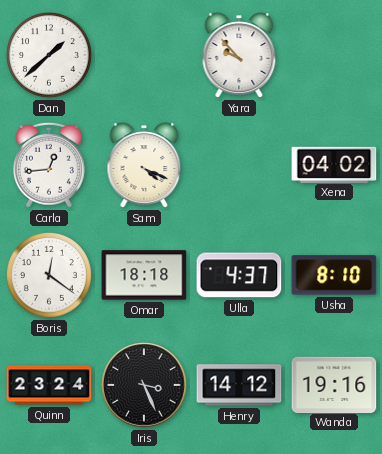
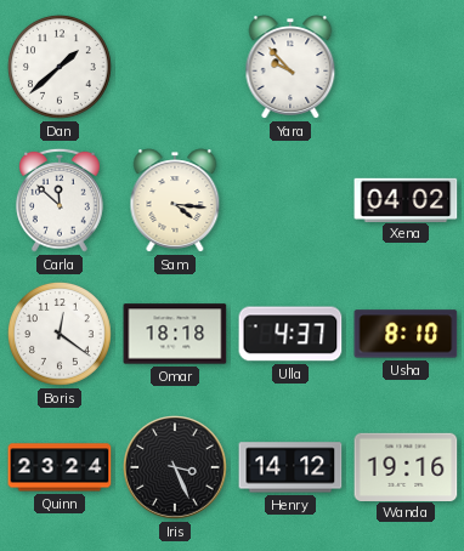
Carla: 12:44 -> 11:52
Sam: 4:19 -> 4:16
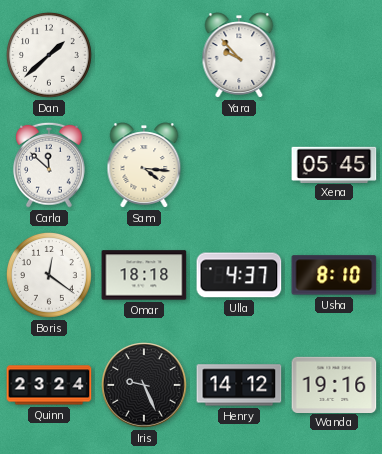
Xena: 04:02 -> 05:45
Iris: 3:26 -> 9:26
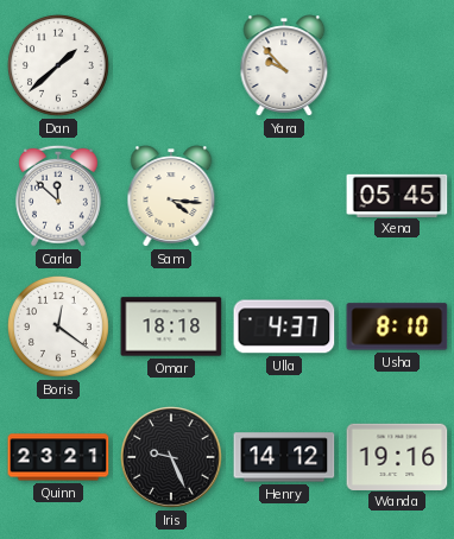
Quinn: 23:24 -> 23:21
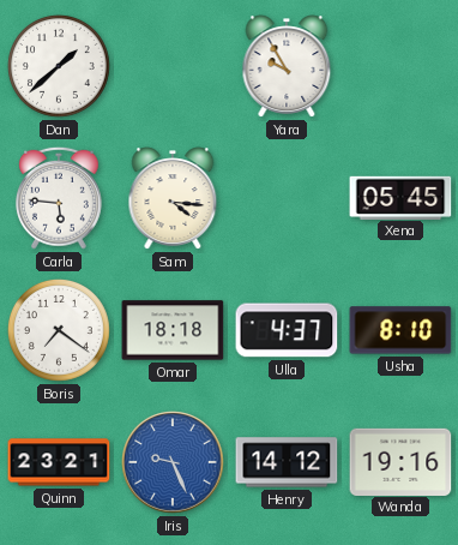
Yara: 9:53 -> 9:55
Carla: 11:52 -> 5:46
Boris: 12:21 -> 7:21
Iris dial: black -> blue
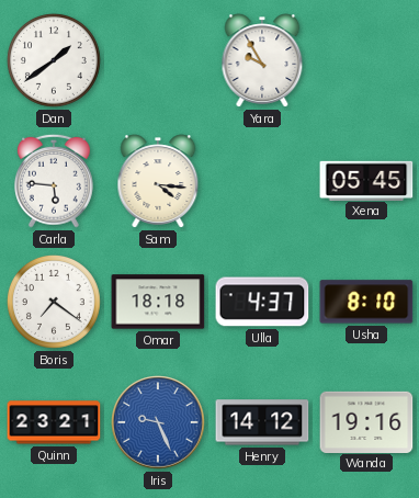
Dan: 1:38 -> 1:39
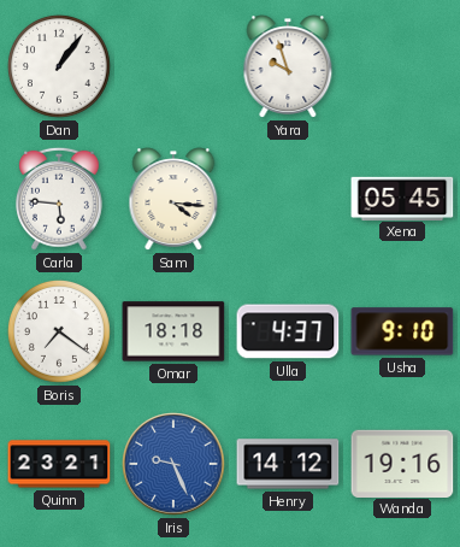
Dan: 1:39 -> 1:06
Yara: 9:55 -> 9:57
Usha: 8:10 -> 9:10
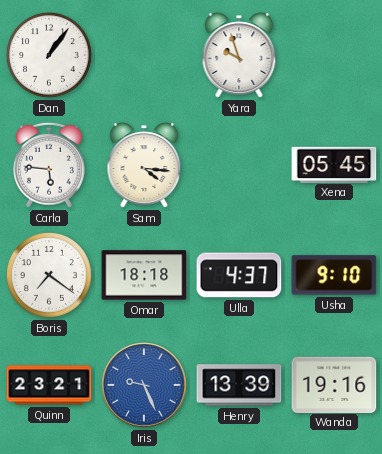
Henry: 14:12 -> 13:39
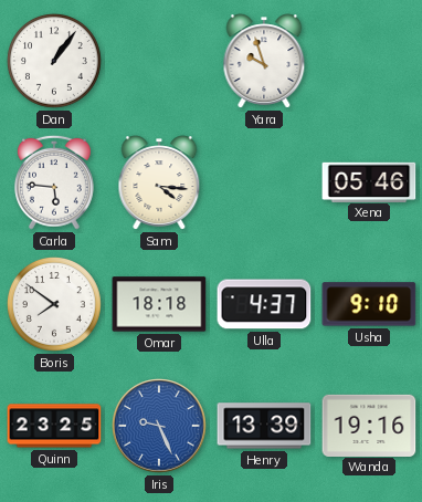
Xena: 05:45 -> 05:46
Boris: 7:21 -> 7:51
Quinn: 23:21 -> 23:25
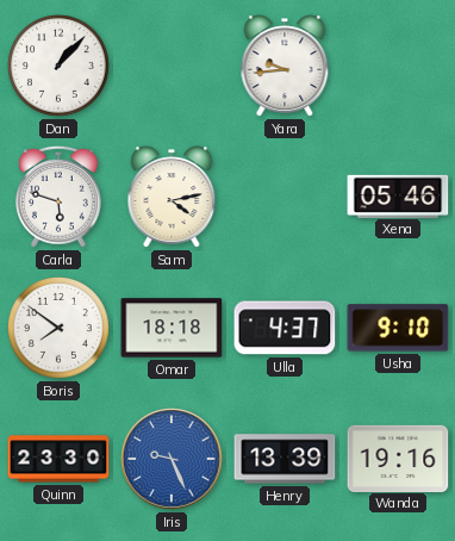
Dan: 1:06 -> 1:07
Yara: 9:57 -> 9:44
Carla: 5:46 -> 5:48
Sam: 4:16 -> 4:13
Quinn: 23:25 -> 23:30
